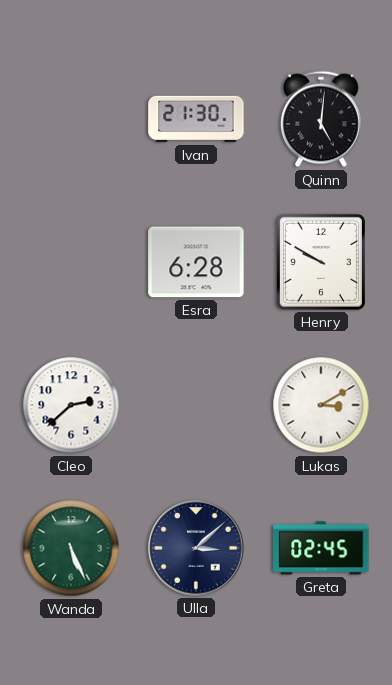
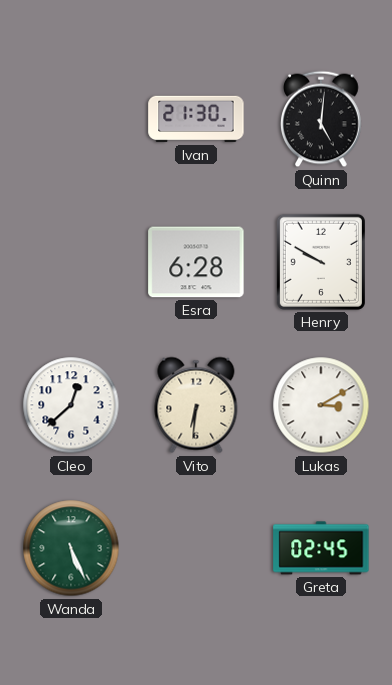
Cleo: 2:38 -> 12:38
Vito: none -> 6:31
Ulla: 3:08 -> none
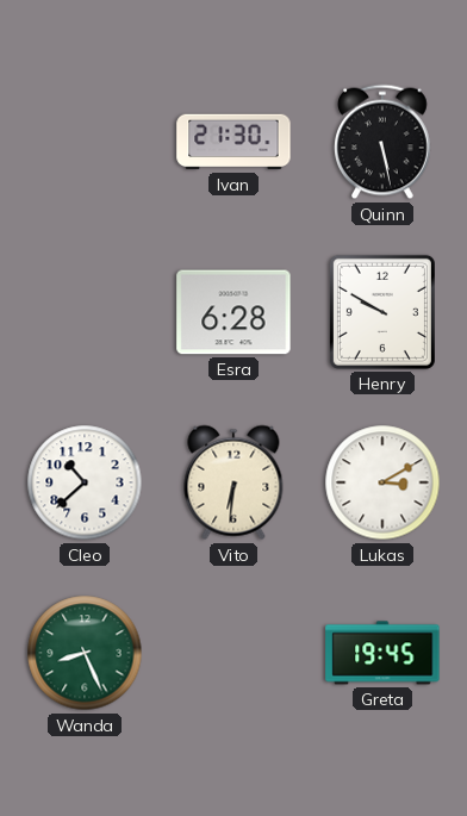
Quinn: 5:01 -> 5:28
Cleo: 12:38 -> 10:38
Wanda: 5:26 -> 8:26
Greta: 02:45 -> 19:45
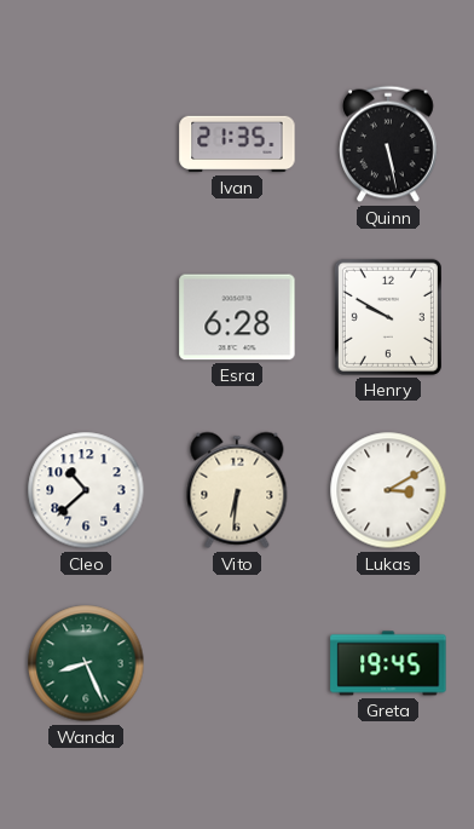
Ivan: 21:30 -> 21:35
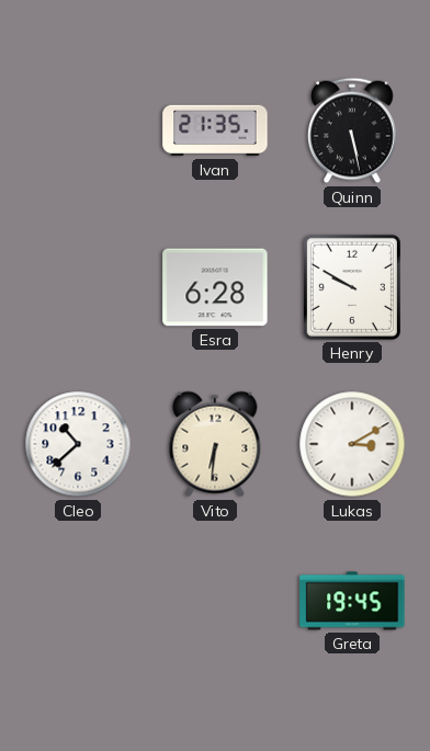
Wanda: 8:26 -> none
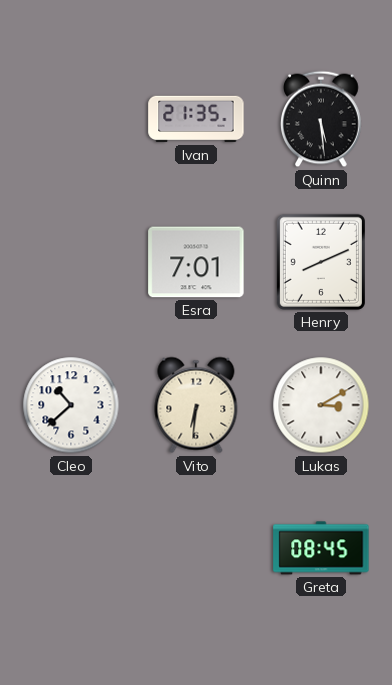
Quinn: 5:28 -> 5:29
Esra: 6:28 -> 7:01
Henry: 9:50 -> 8:11
Greta: 19:45 -> 08:45
